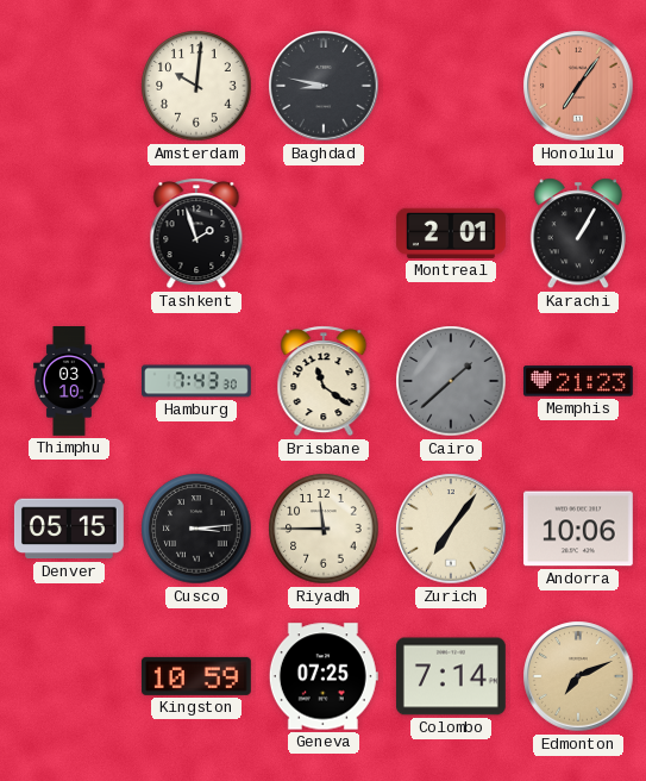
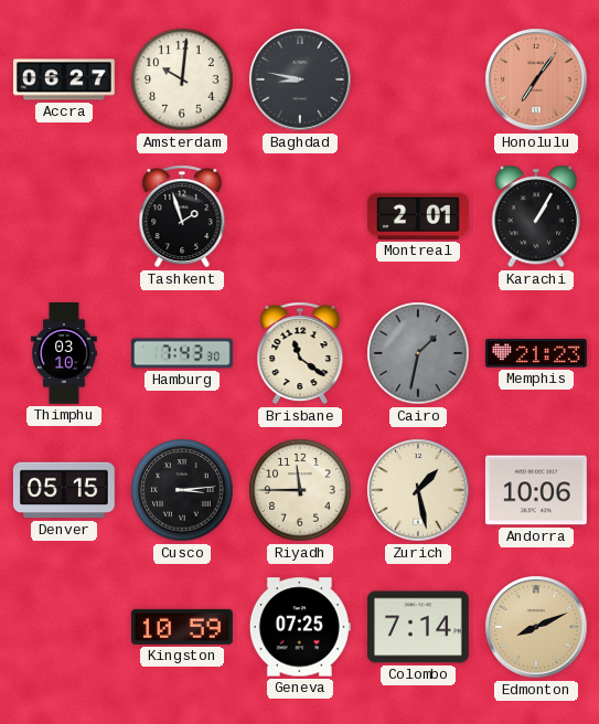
Accra: none -> 06:27
Cairo: 1:38 -> 1:32
Zurich: 7:06 -> 1:28
Edmonton: 7:11 -> 8:11
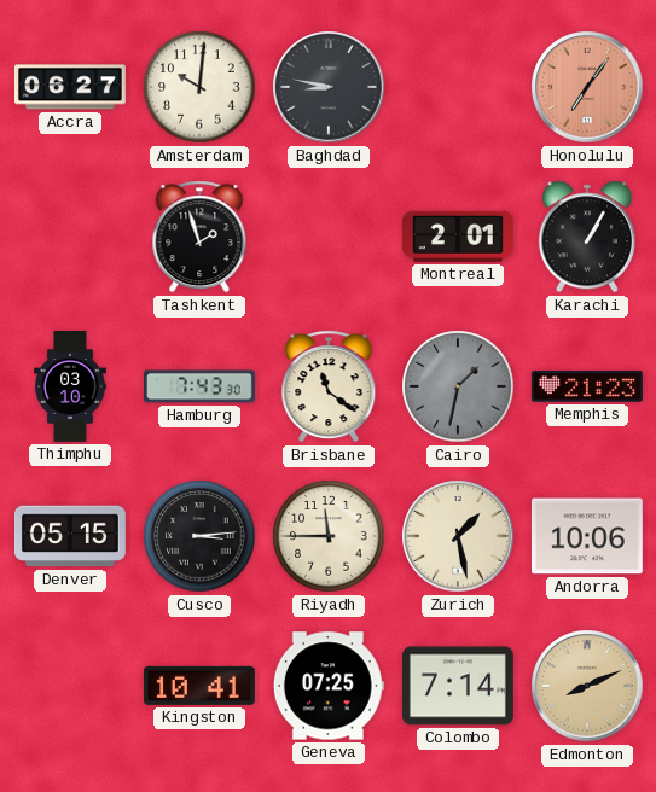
Kingston: 10:59 -> 10:41
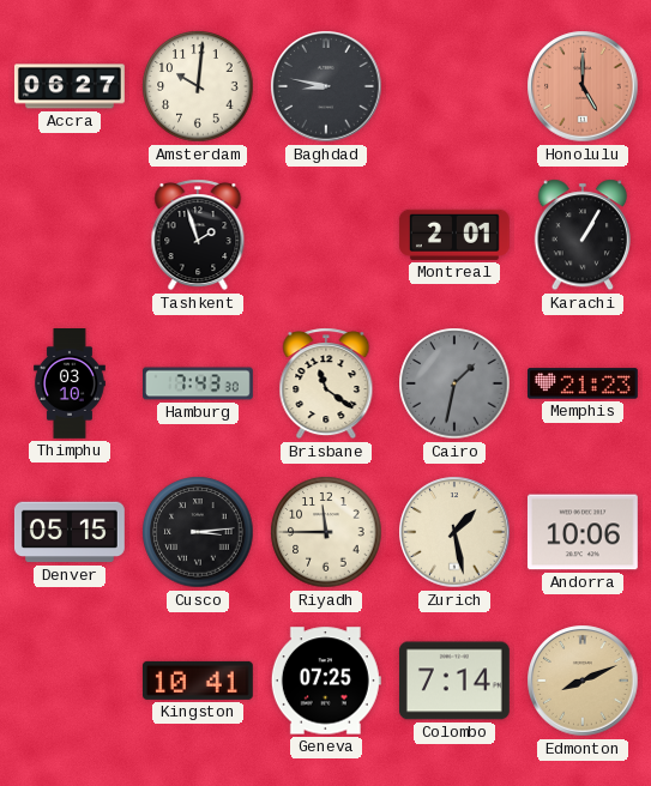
Honolulu: 7:06 -> 5:00
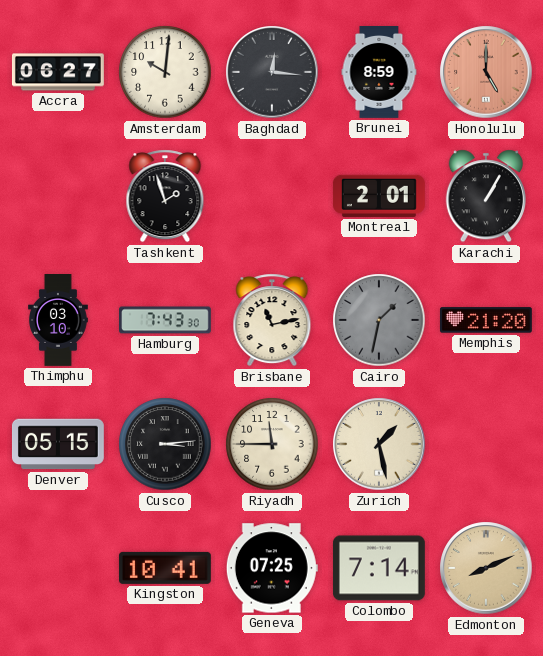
Baghdad: 8:47 -> 12:16
Brunei: none -> 8:59
Brisbane: 11:21 -> 11:13
Memphis: 21:23 -> 21:20
Andorra: 10:06 -> none
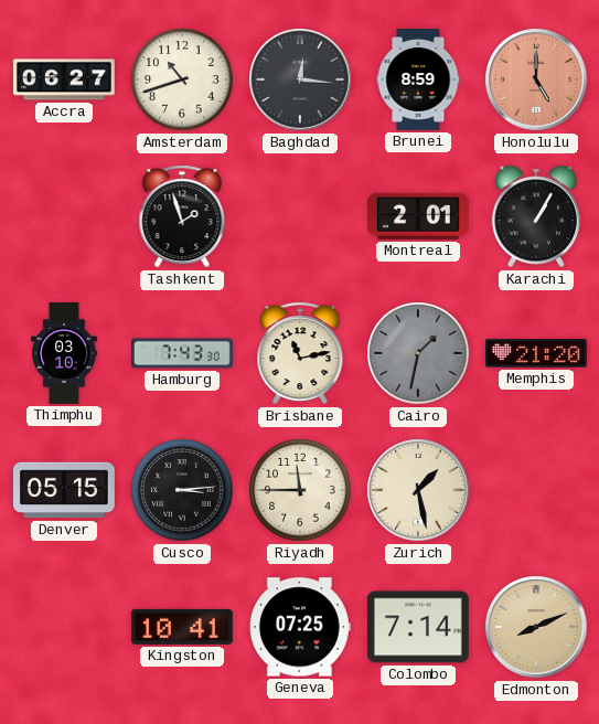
Amsterdam: 10:01 -> 10:42
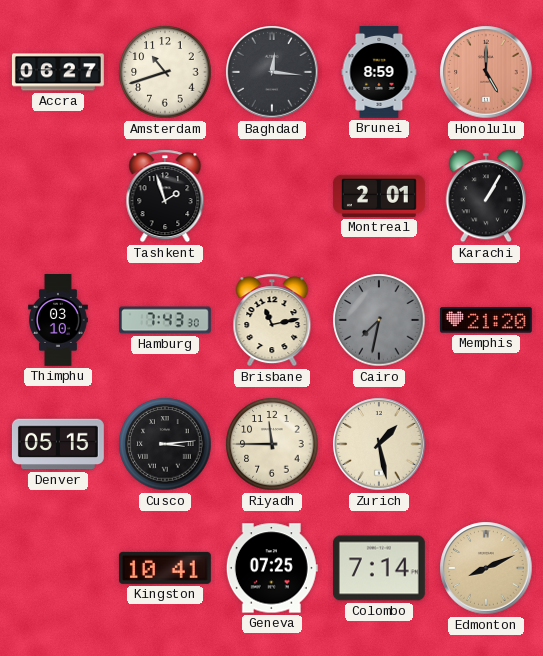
Cairo: 1:32 -> 7:32
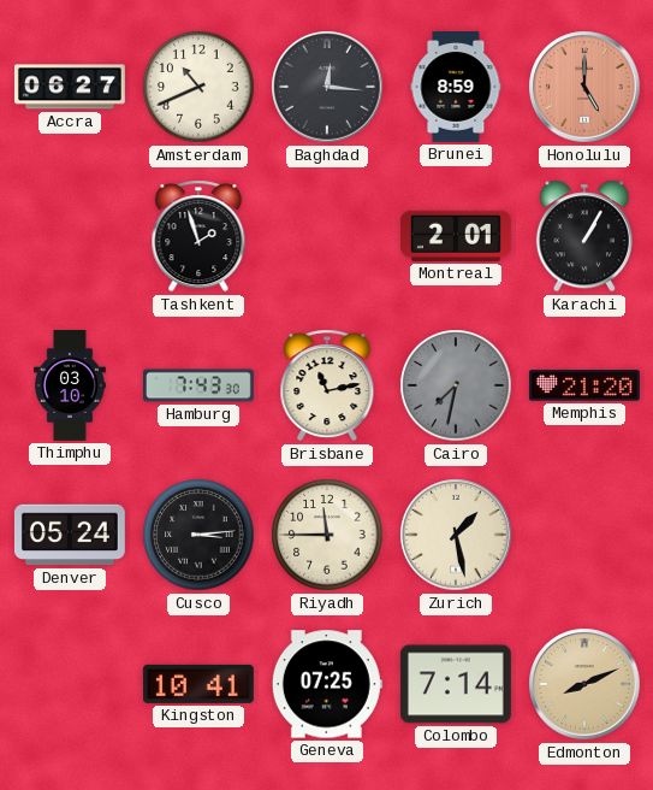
Amsterdam: 10:42 -> 10:41
Denver: 05:15 -> 05:24
